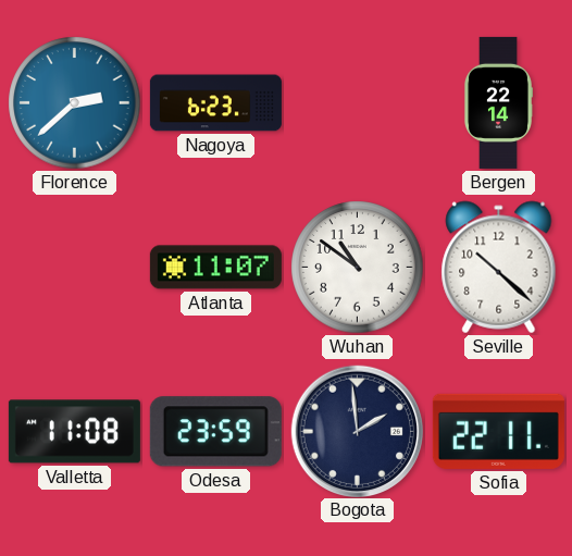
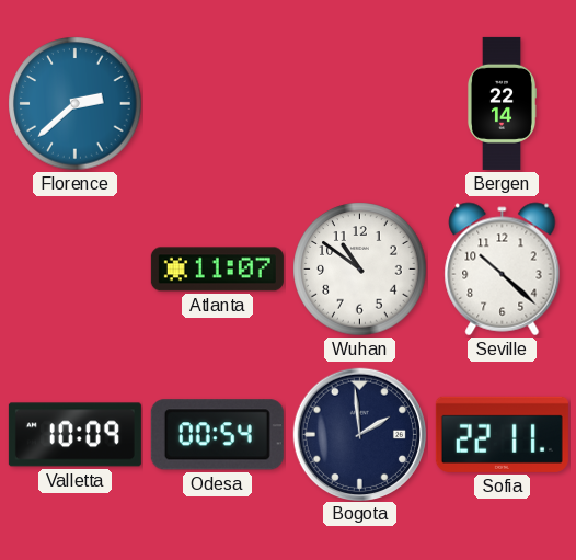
Nagoya: 6:23 -> none
Valletta: 11:08 -> 10:09
Odesa: 23:59 -> 00:54
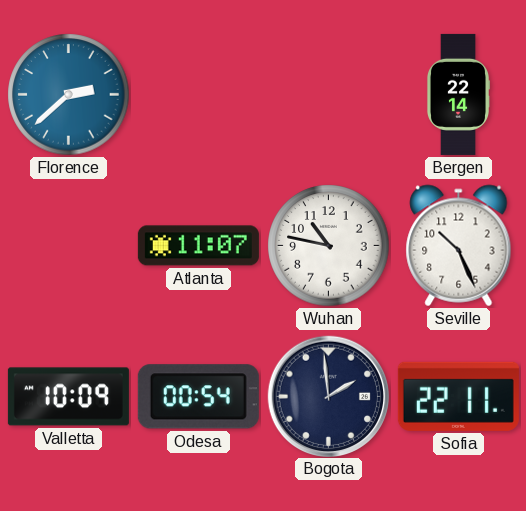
Wuhan: 10:51 -> 10:47
Seville: 10:22 -> 10:26
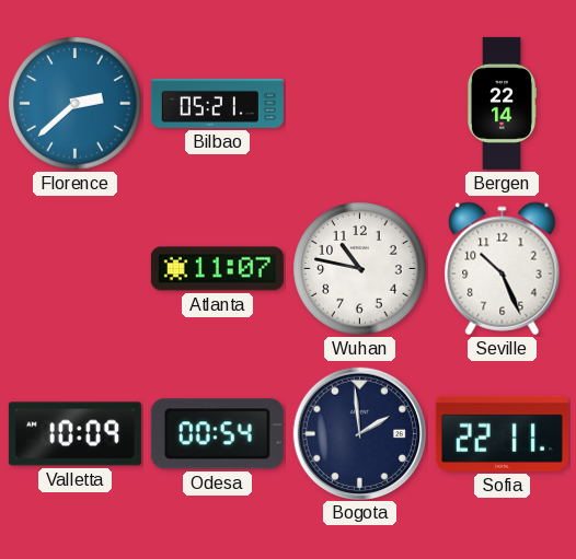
Bilbao: none -> 05:21
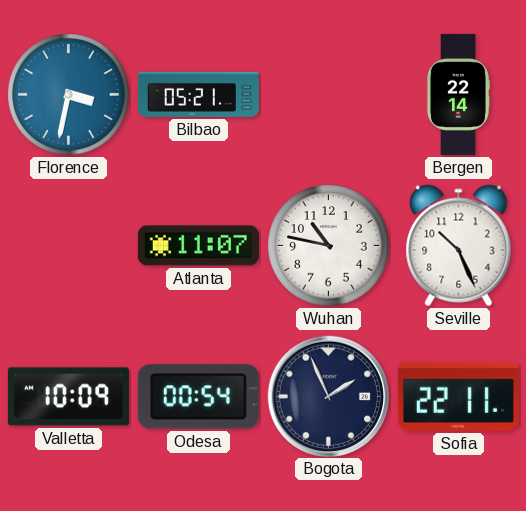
Florence: 2:38 -> 3:32
Bogota: 1:59 -> 1:56
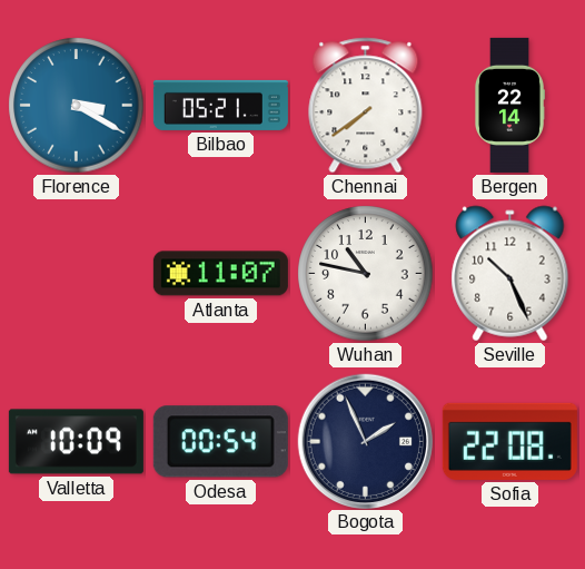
Florence: 3:32 -> 3:20
Chennai: none -> 7:39
Sofia: 22:11 -> 22:08
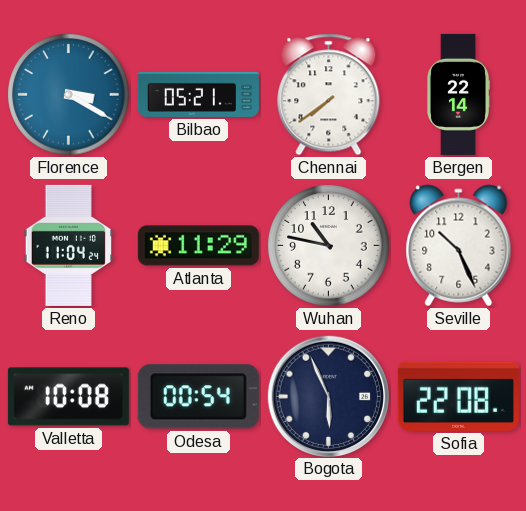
Reno: none -> 11:04
Atlanta: 11:07 -> 11:29
Valletta: 10:09 -> 10:08
Bogota: 1:56 -> 5:56
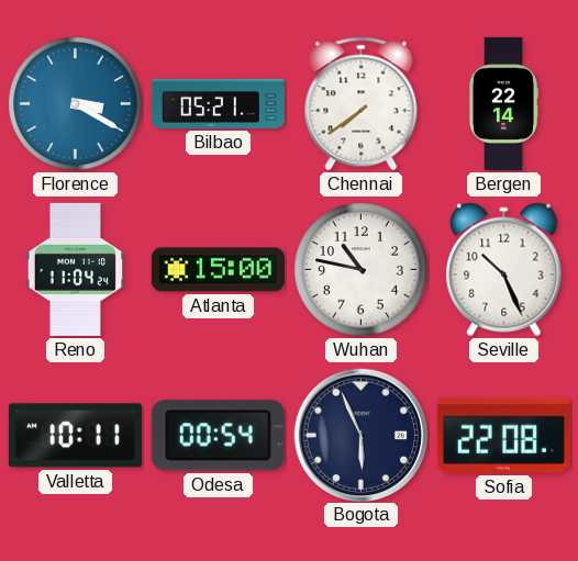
Atlanta: 11:29 -> 15:00
Valletta: 10:08 -> 10:11
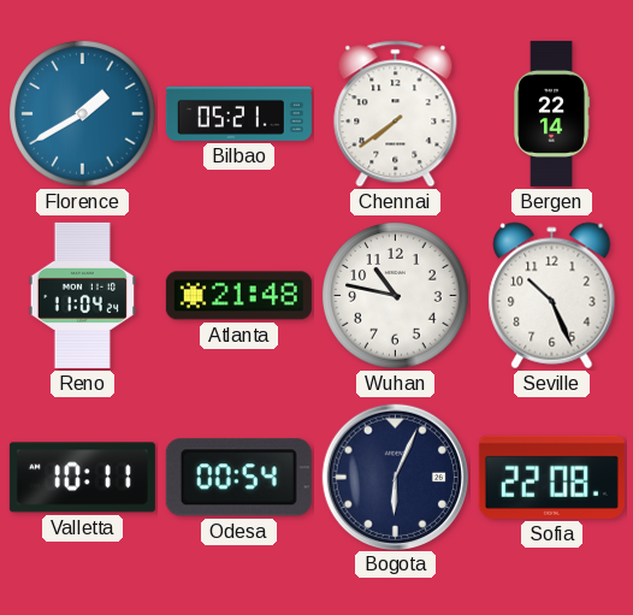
Florence: 3:20 -> 1:40
Atlanta: 15:00 -> 21:48
Bogota: 5:56 -> 6:04
